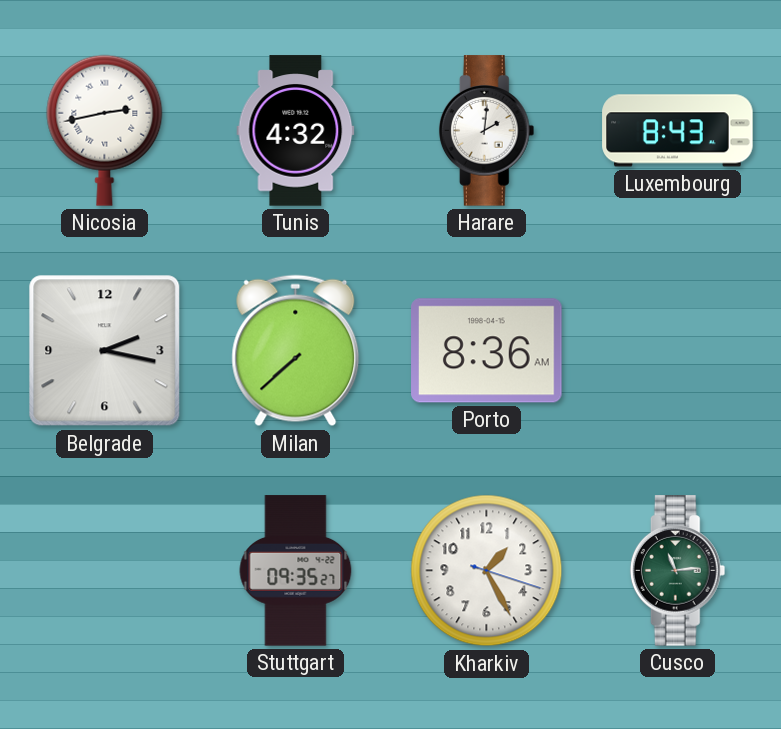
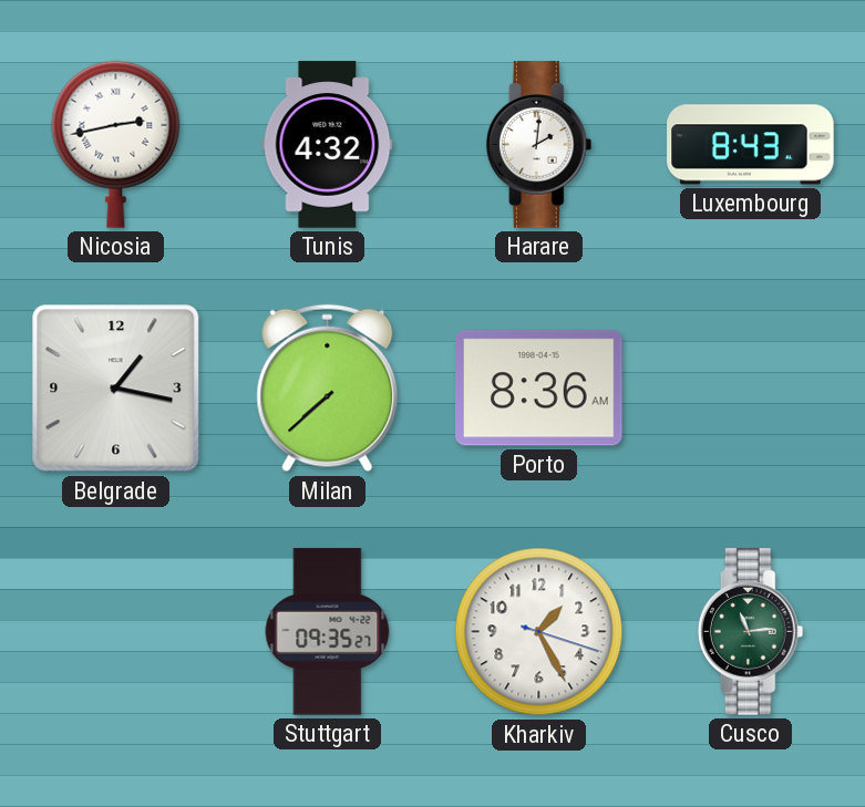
Belgrade: 2:17 -> 1:17
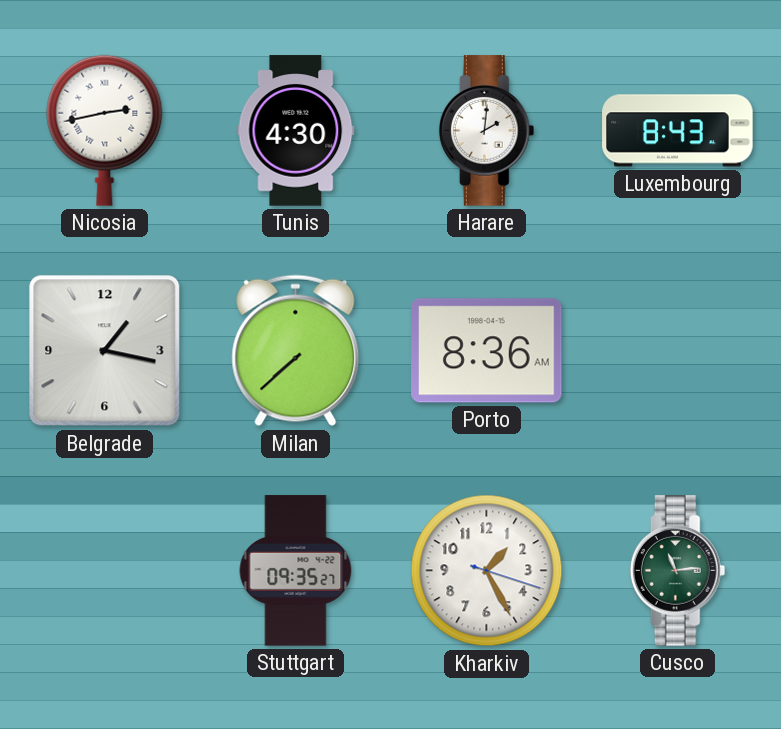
Tunis: 4:32 -> 4:30
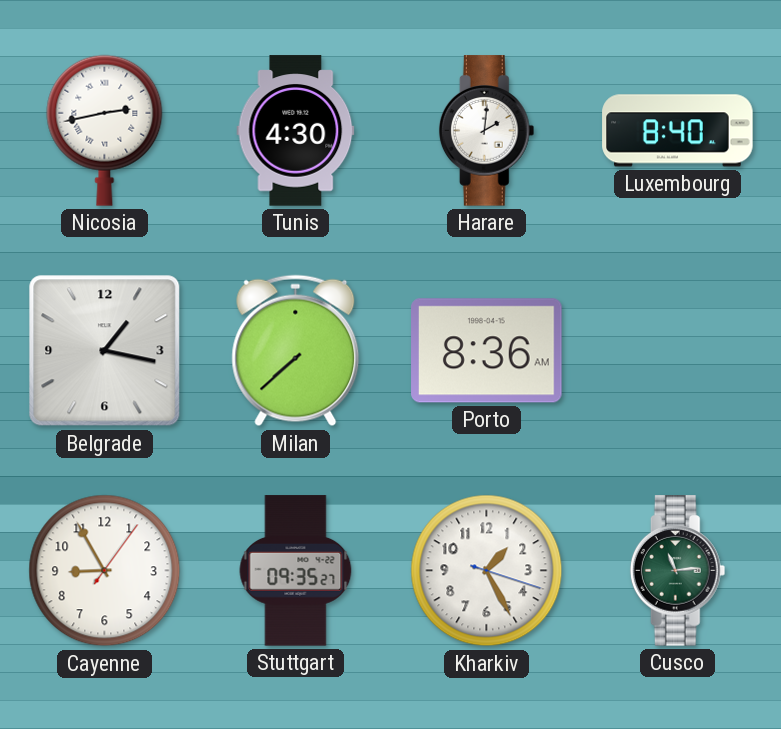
Luxembourg: 8:43 -> 8:40
Cayenne: none -> 8:55
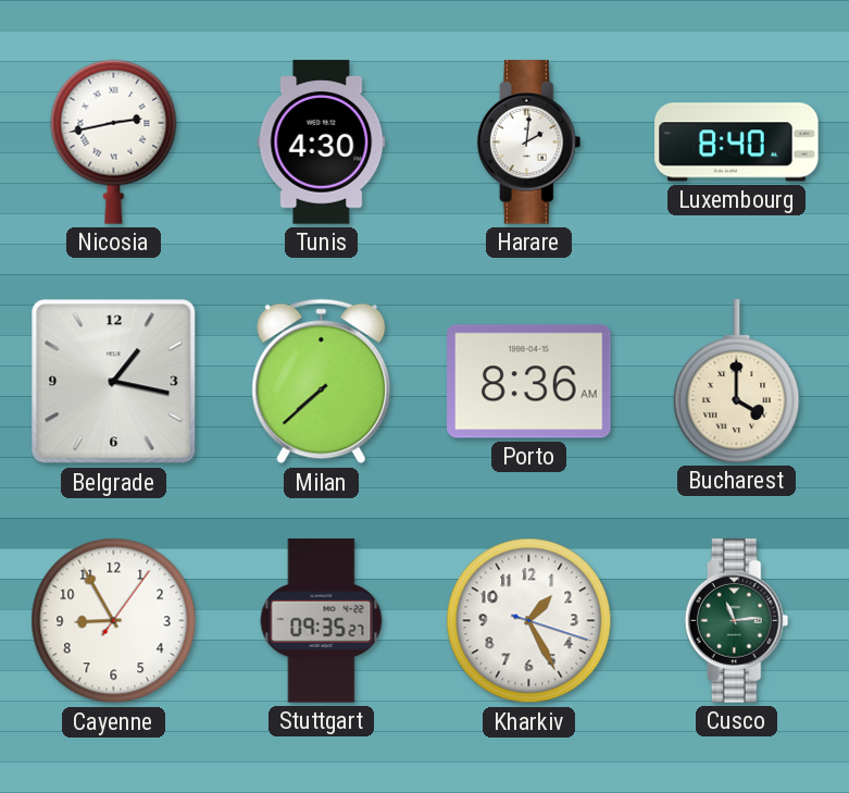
Bucharest: none -> 4:00
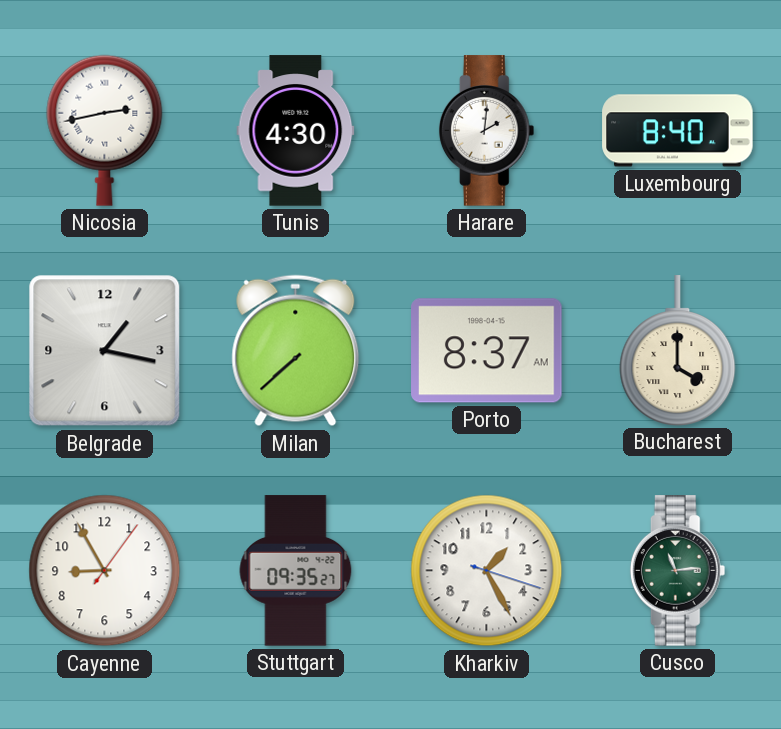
Porto: 8:36 -> 8:37
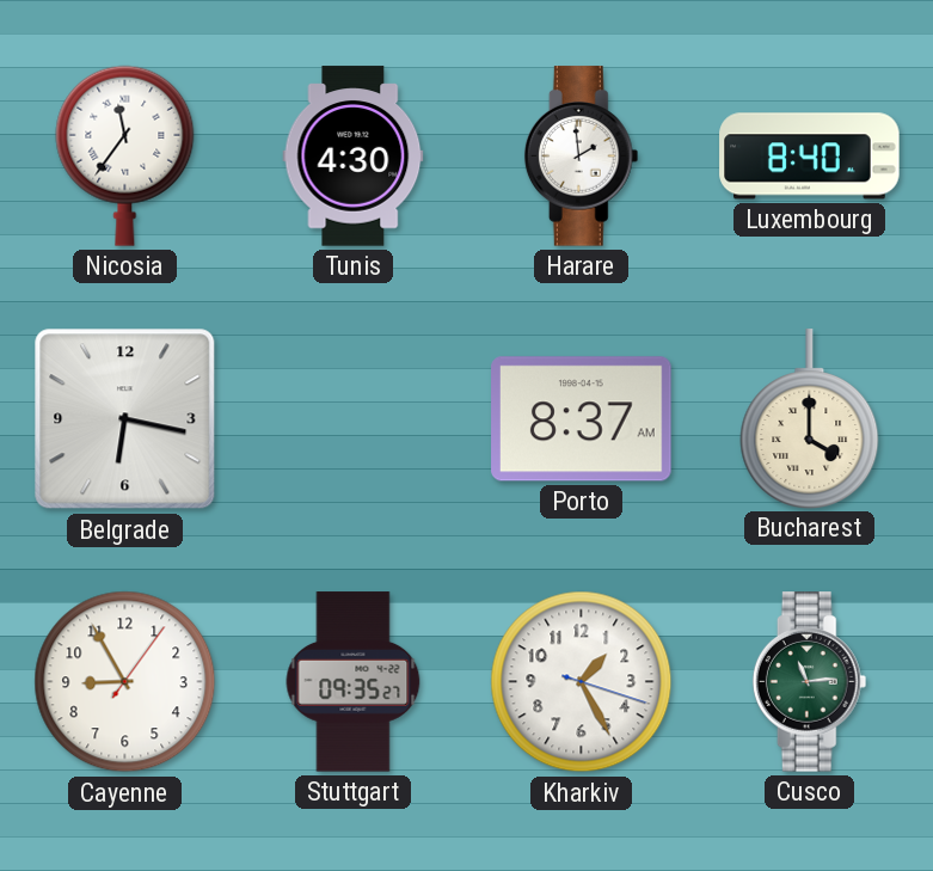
Nicosia: 2:43 -> 11:36
Harare: 2:01 -> 1:59
Belgrade: 1:17 -> 6:17
Milan: 7:38 -> none
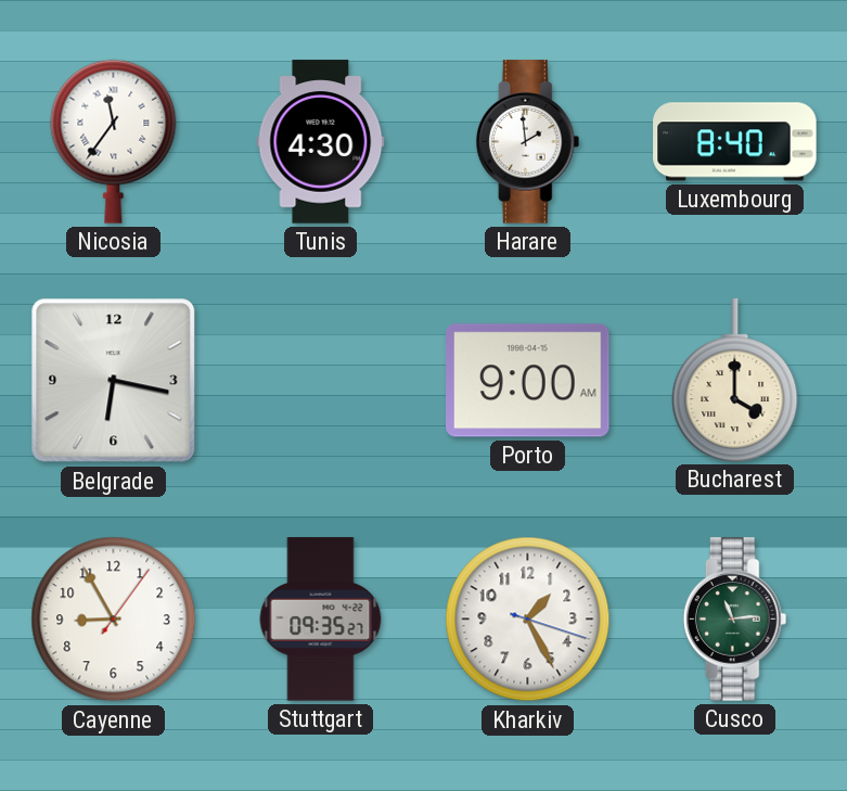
Porto: 8:37 -> 9:00
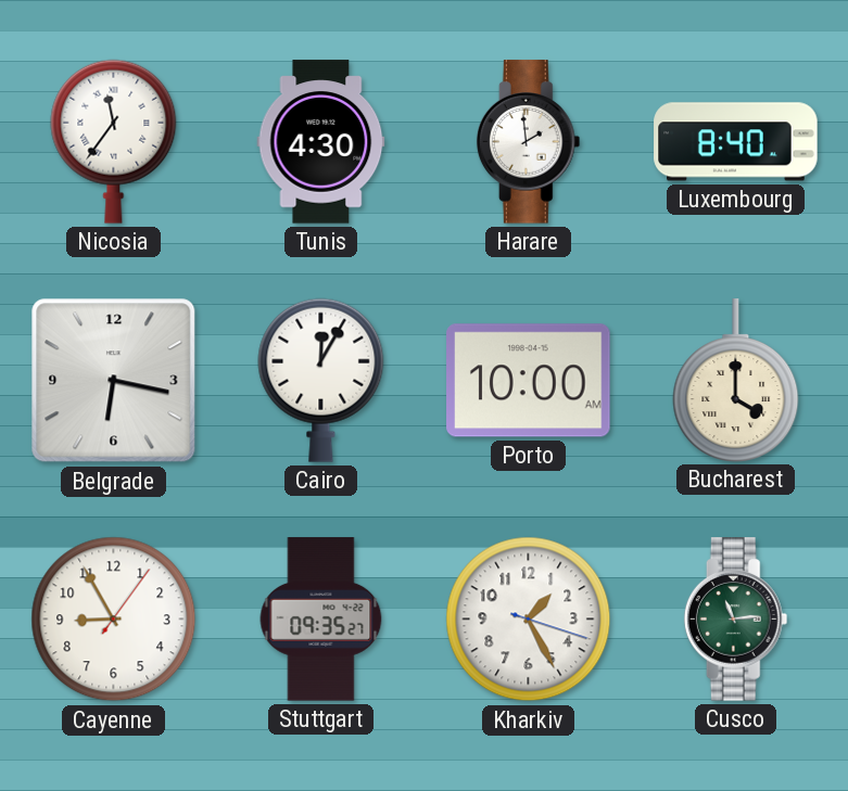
Cairo: none -> 12:05
Porto: 9:00 -> 10:00
